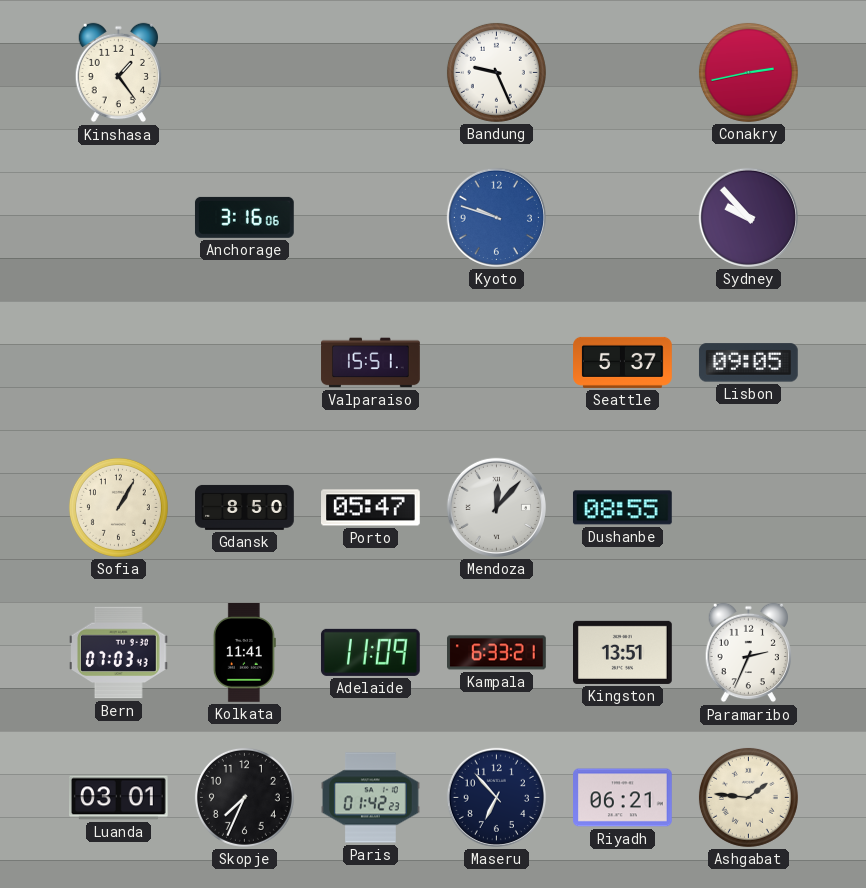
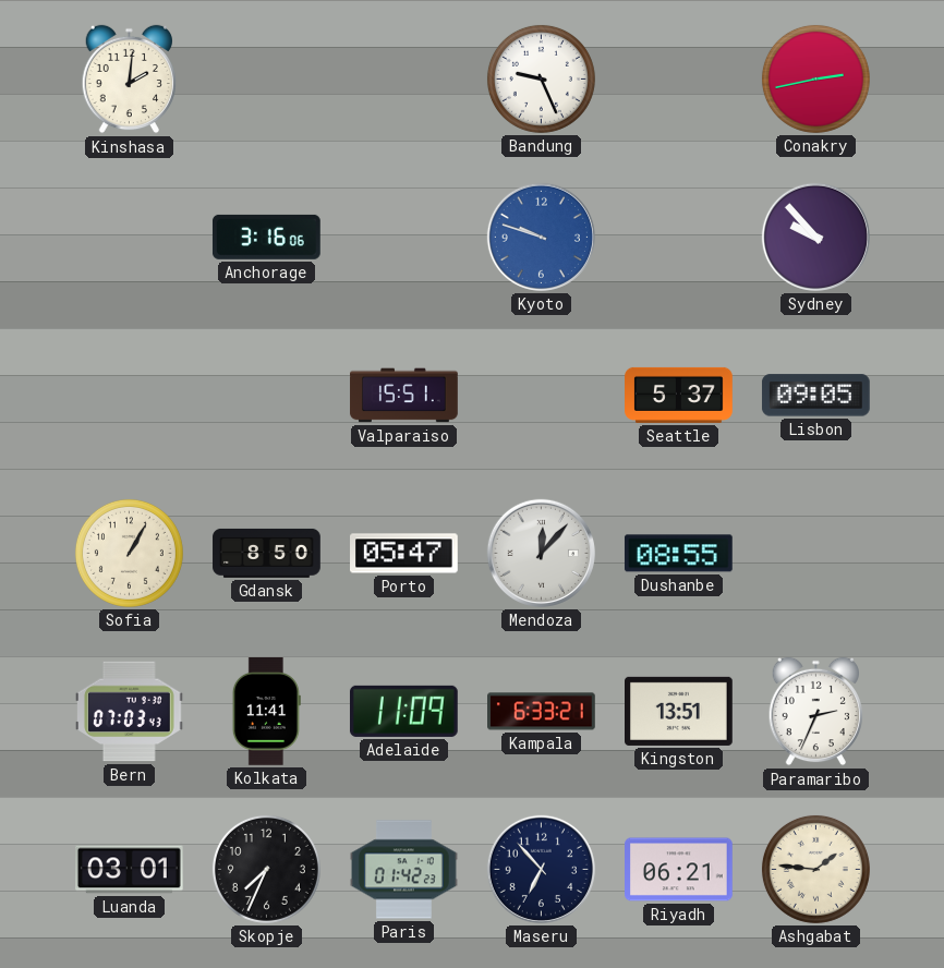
Kinshasa: 1:24 -> 2:01
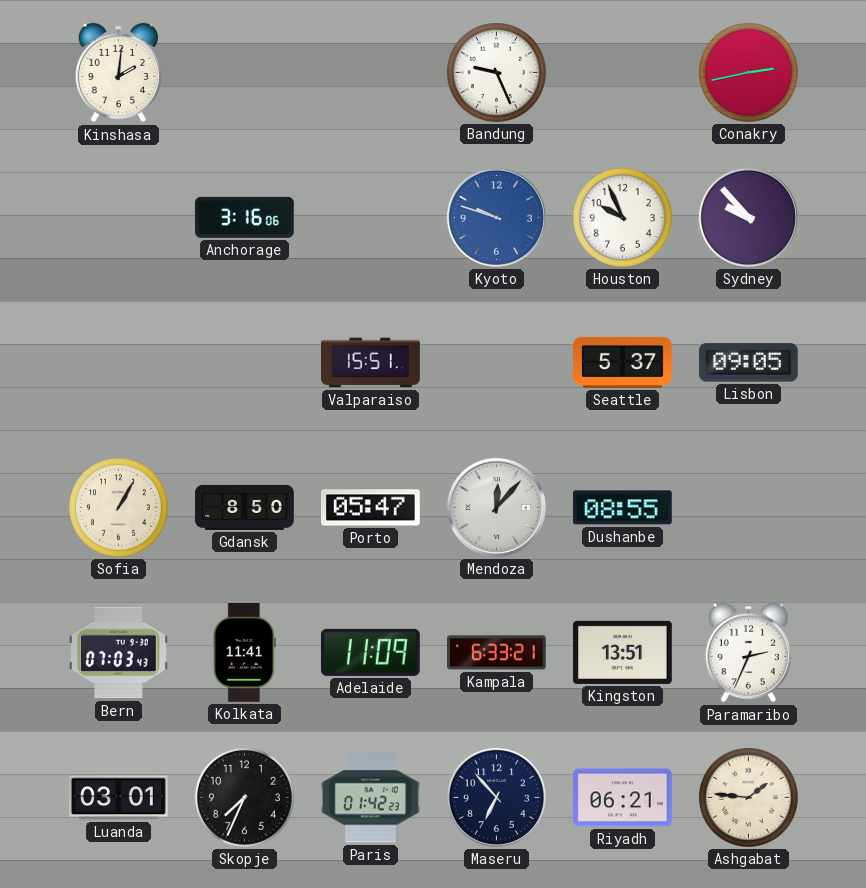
Houston: none -> 9:56
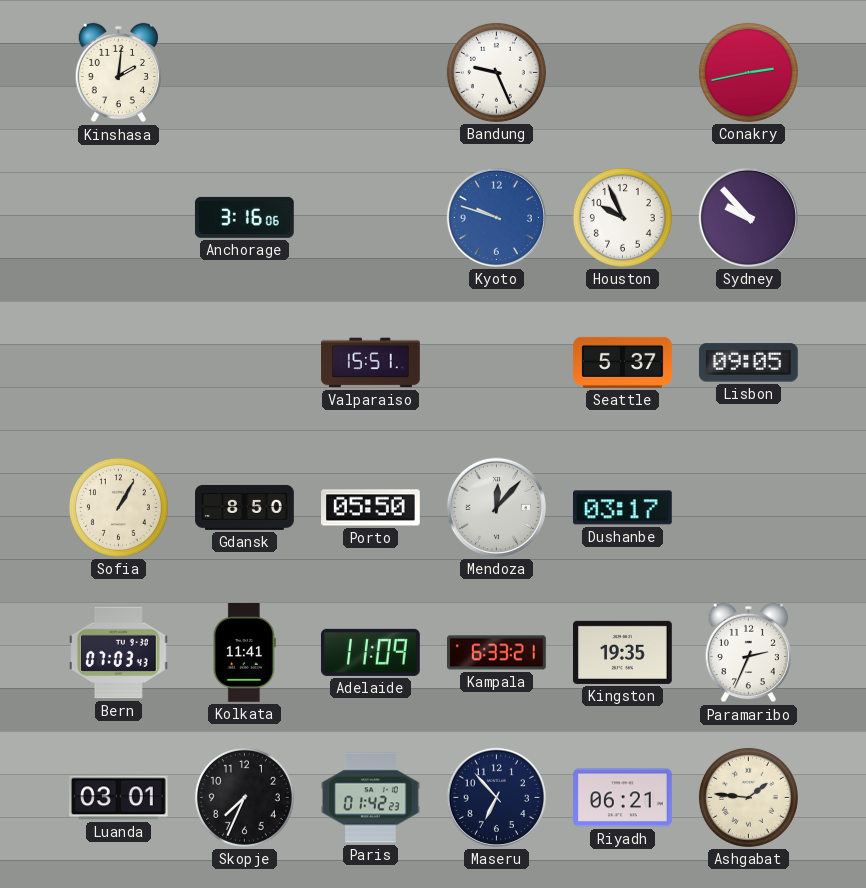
Porto: 05:47 -> 05:50
Dushanbe: 08:55 -> 03:17
Kingston: 13:51 -> 19:35
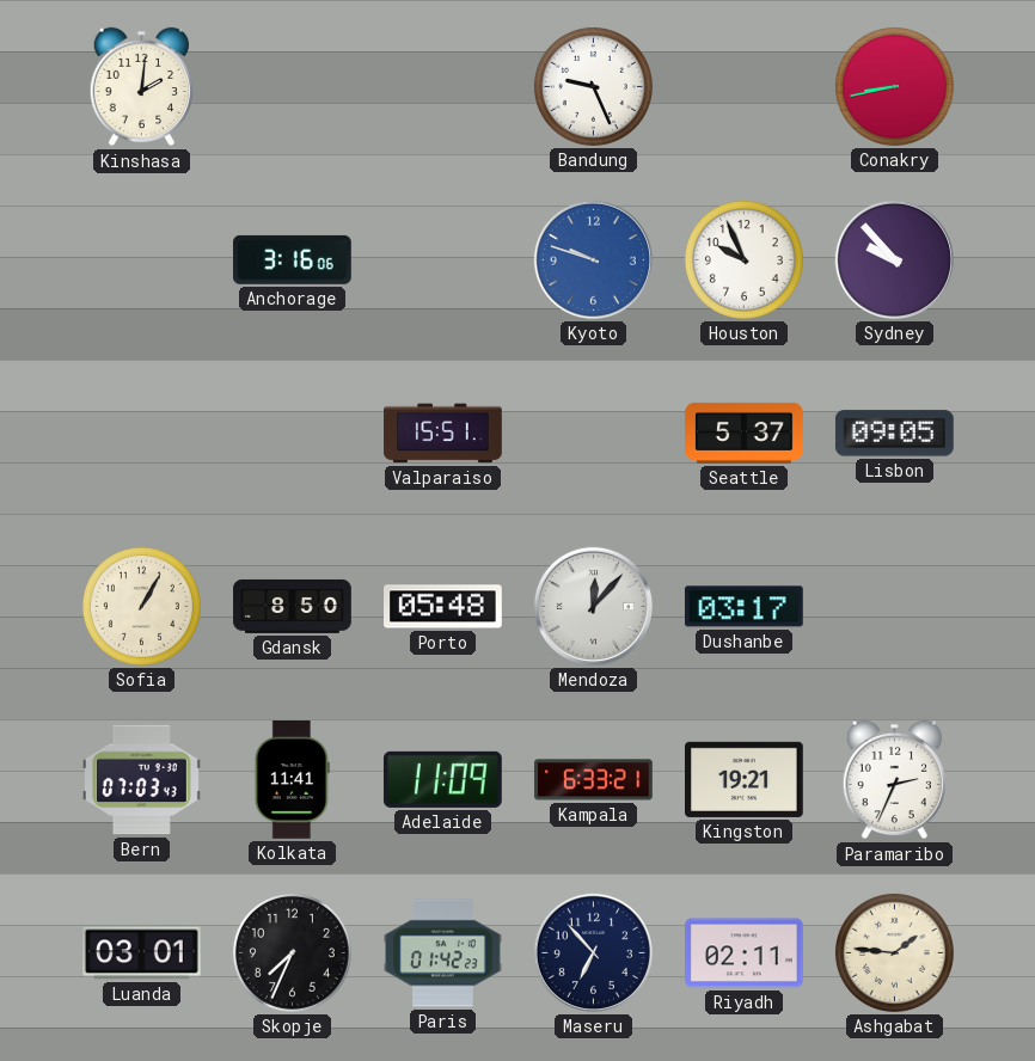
Conakry: 2:43 -> 8:43
Porto: 05:50 -> 05:48
Kingston: 19:35 -> 19:21
Riyadh: 06:21 -> 02:11
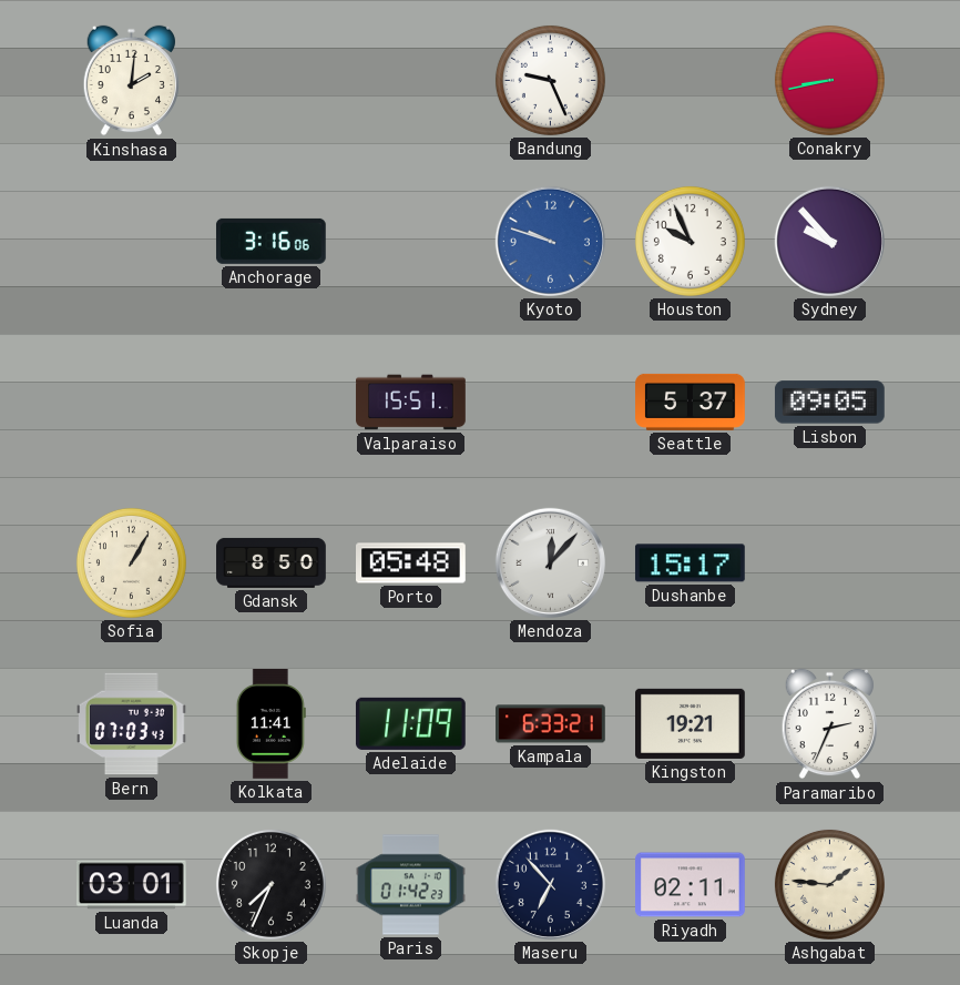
Dushanbe: 03:17 -> 15:17
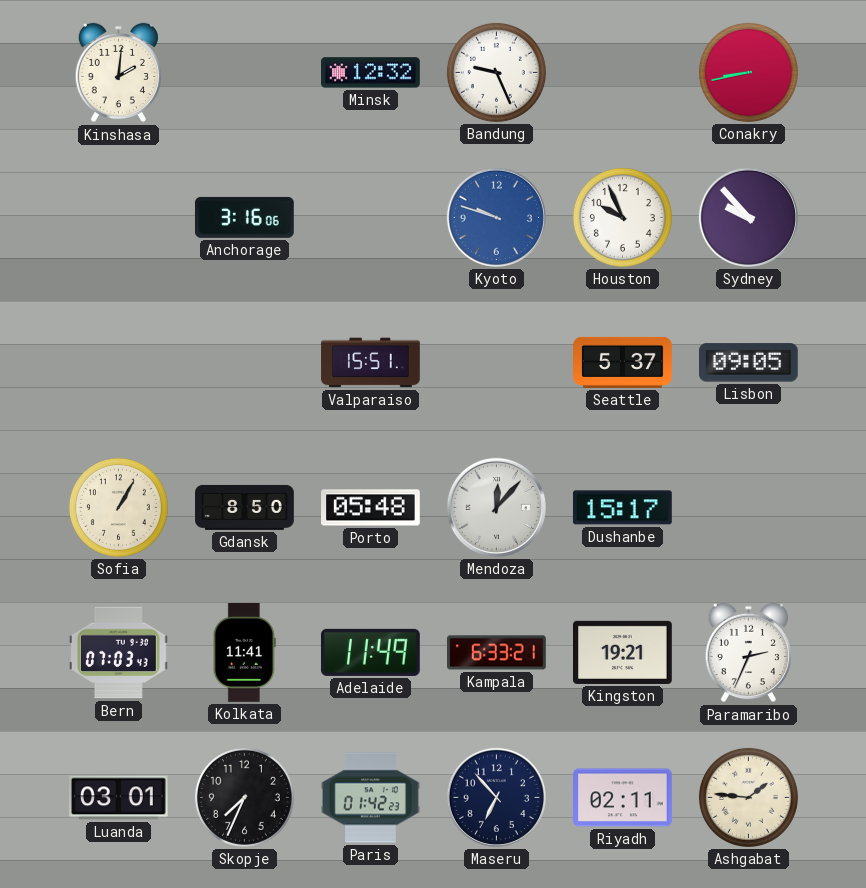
Minsk: none -> 12:32
Adelaide: 11:09 -> 11:49
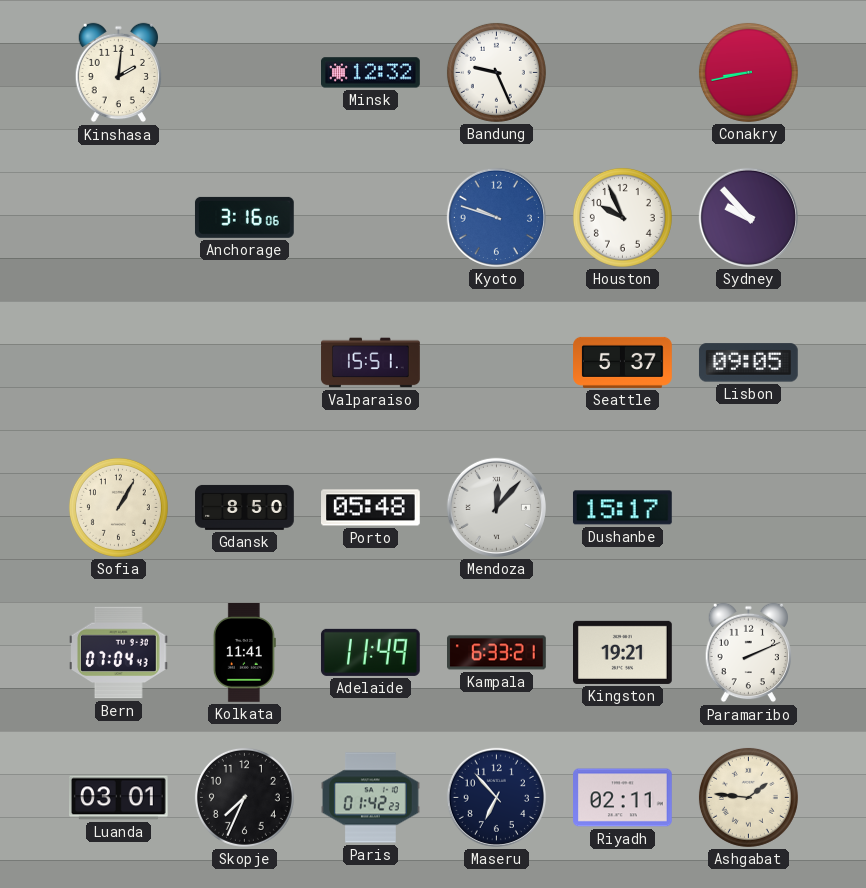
Bern: 07:03 -> 07:04
Paramaribo: 2:34 -> 2:11
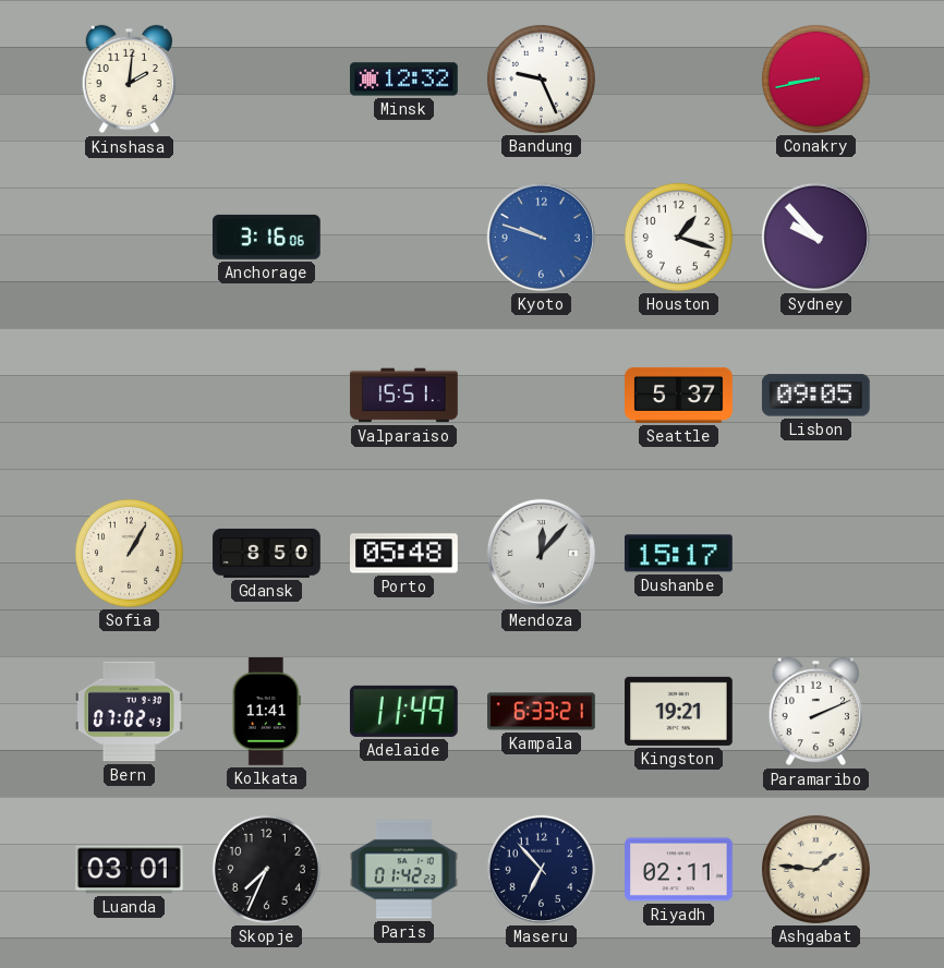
Houston: 9:56 -> 1:18
Bern: 07:04 -> 07:02
